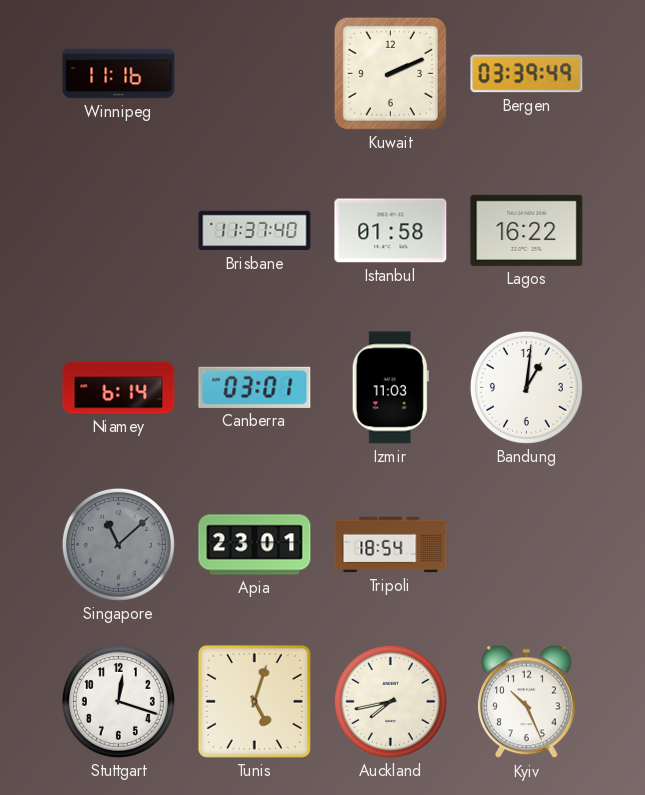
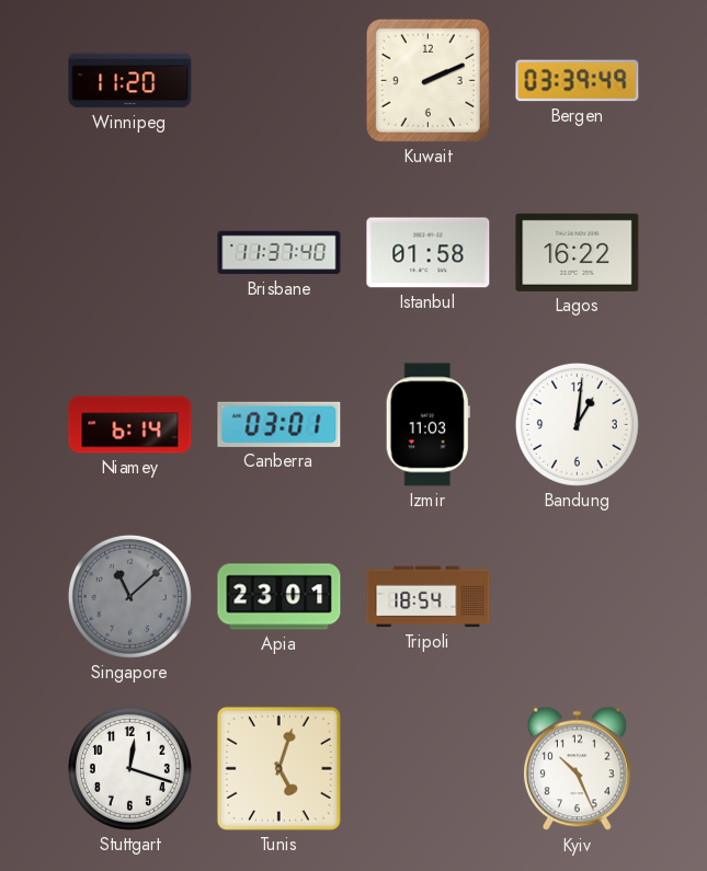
Winnipeg: 11:16 -> 11:20
Auckland: 7:43 -> none
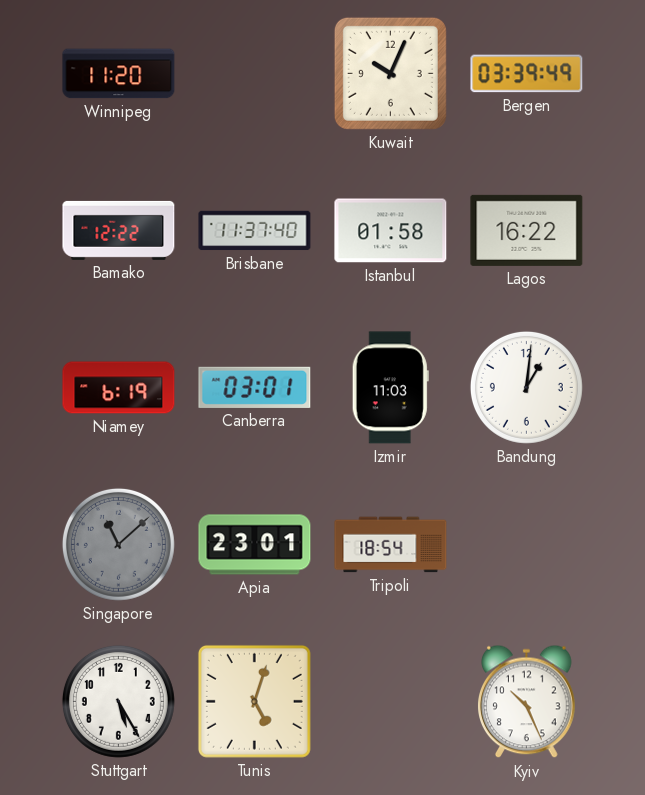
Kuwait: 2:11 -> 10:04
Bamako: none -> 12:22
Niamey: 6:14 -> 6:19
Stuttgart: 12:18 -> 5:25
